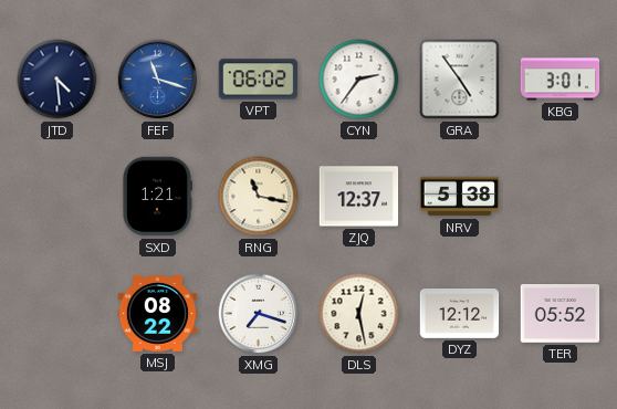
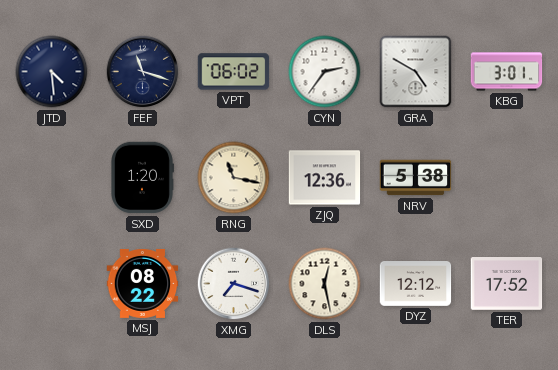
FEF dial: blue -> navy
GRA: 4:54 -> 4:50
SXD: 1:21 -> 1:20
ZJQ: 12:37 -> 12:36
TER: 05:52 -> 17:52
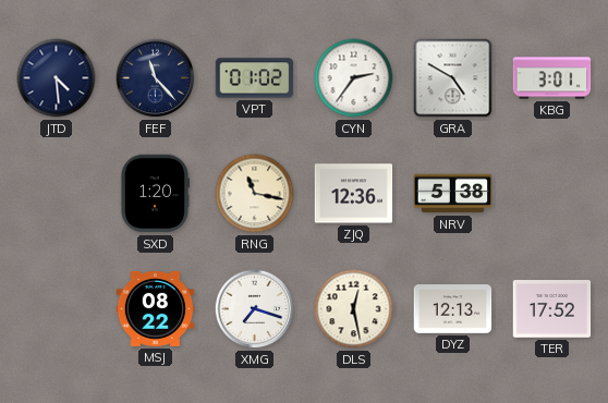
FEF: 11:18 -> 11:23
VPT: 06:02 -> 01:02
DYZ: 12:12 -> 12:13
